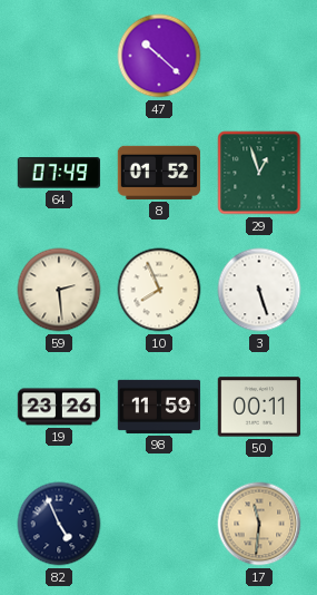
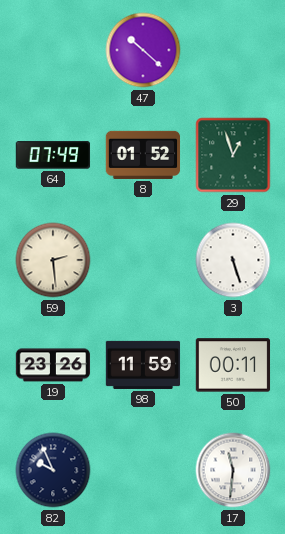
10: 7:56 -> none
82: 4:56 -> 9:56
17 dial: champagne -> white
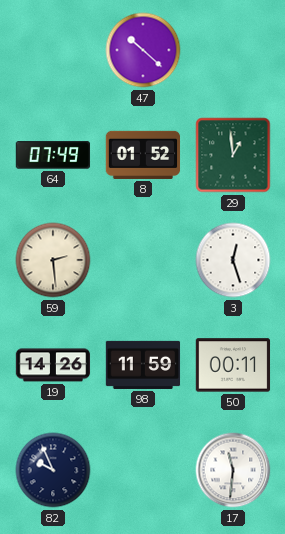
29: 12:57 -> 12:59
3: 5:27 -> 12:27
19: 23:26 -> 14:26
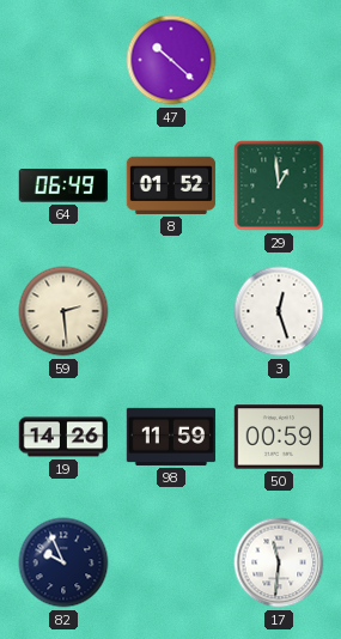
64: 07:49 -> 06:49
50: 00:11 -> 00:59
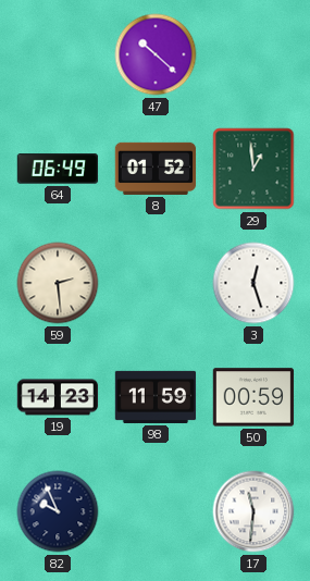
19: 14:26 -> 14:23
